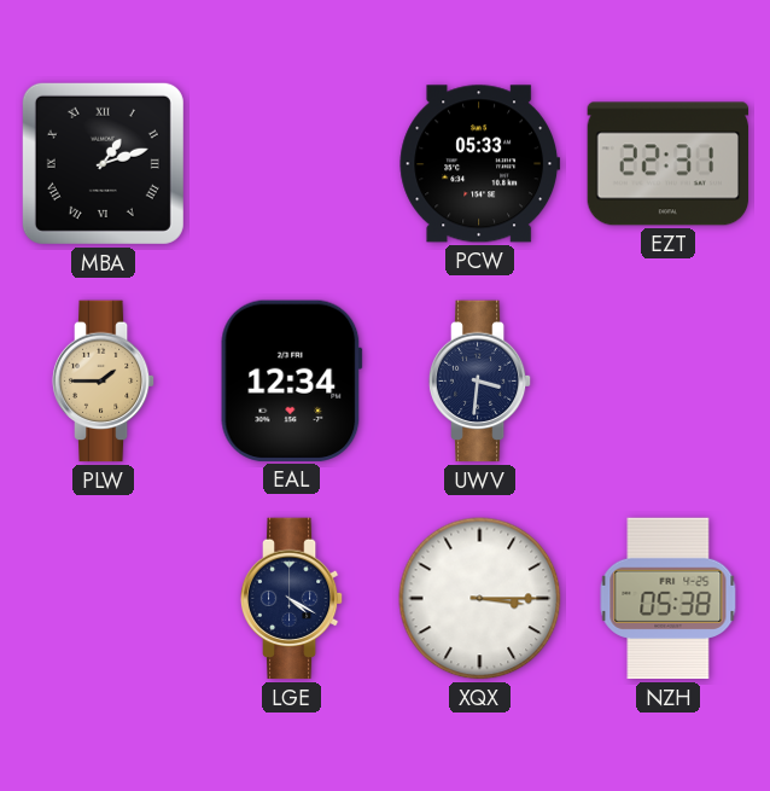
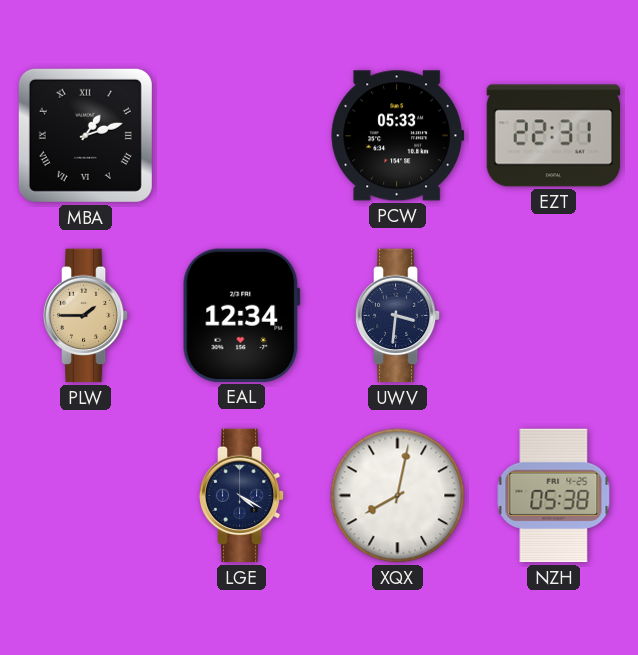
XQX: 3:15 -> 8:02
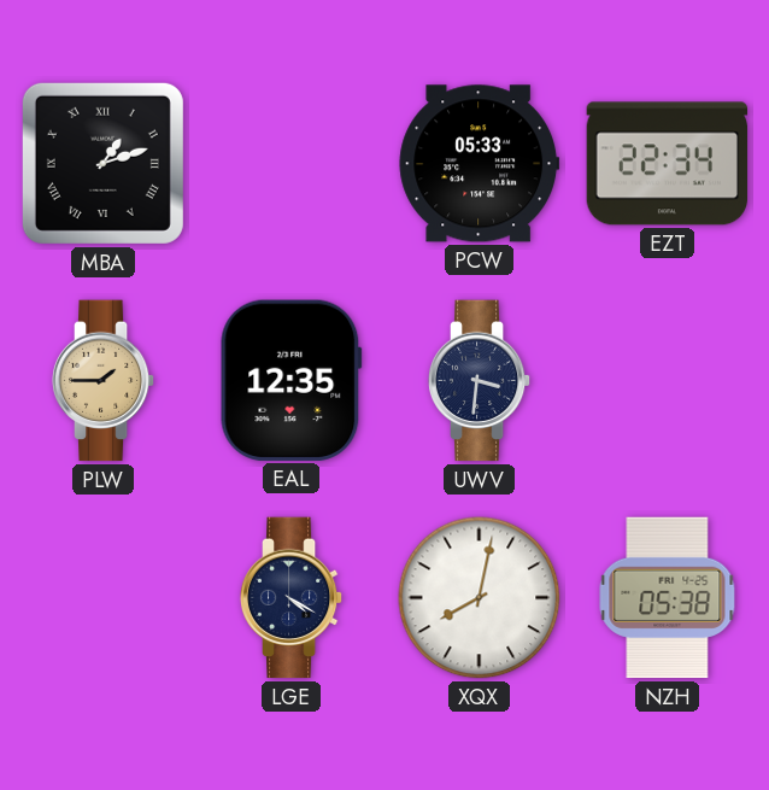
EZT: 22:31 -> 22:34
EAL: 12:34 -> 12:35
